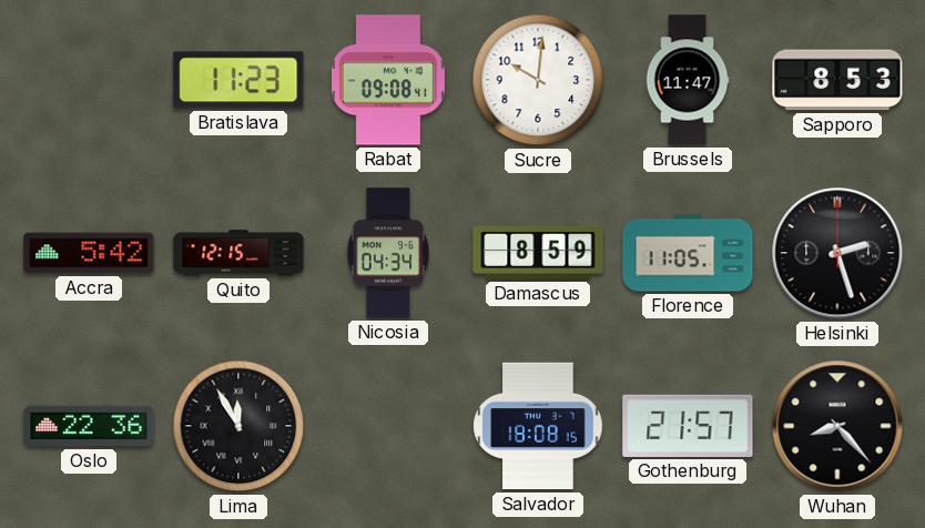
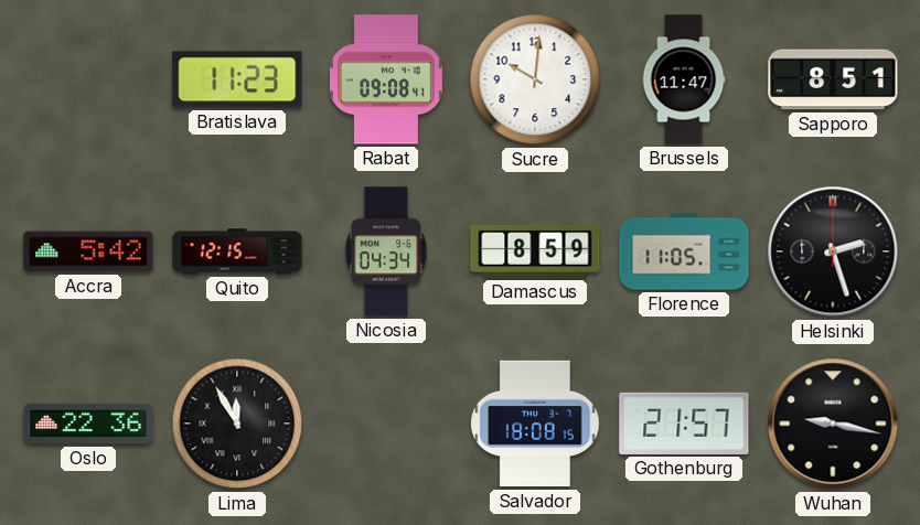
Sapporo: 8:53 -> 8:51
Wuhan: 8:23 -> 9:17
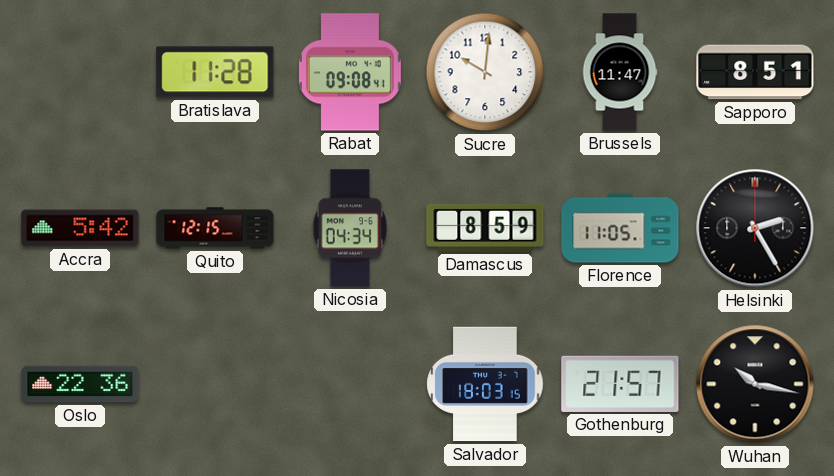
Bratislava: 11:23 -> 11:28
Helsinki: 2:27 -> 2:25
Lima: 11:55 -> none
Salvador: 18:08 -> 18:03
Wuhan: 9:17 -> 10:17
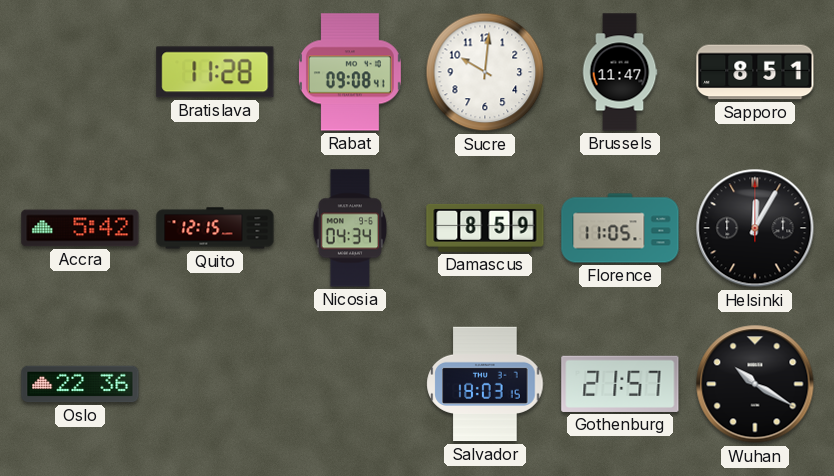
Helsinki: 2:25 -> 12:05
Wuhan: 10:17 -> 10:20
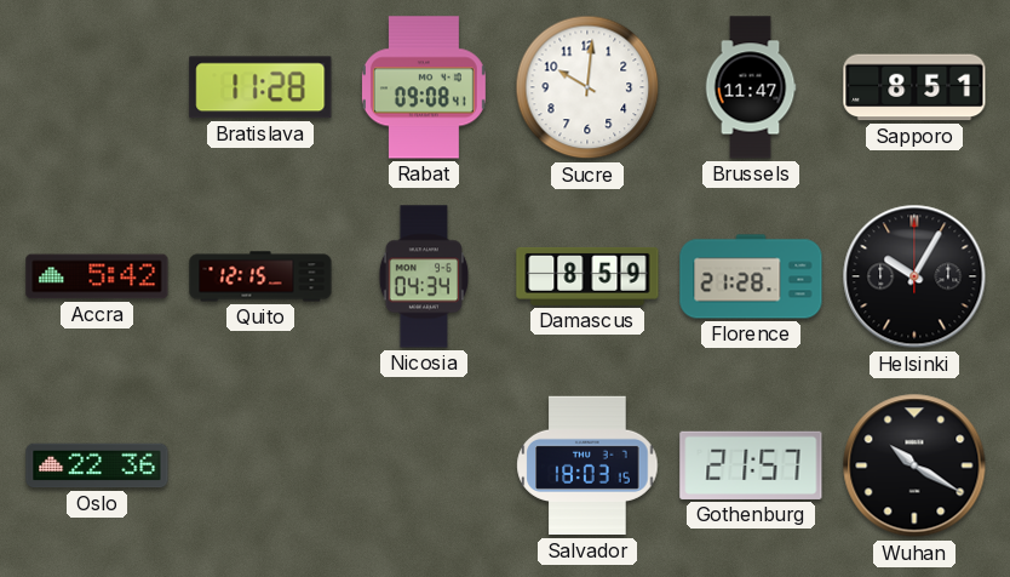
Florence: 11:05 -> 21:28
Helsinki: 12:05 -> 10:05
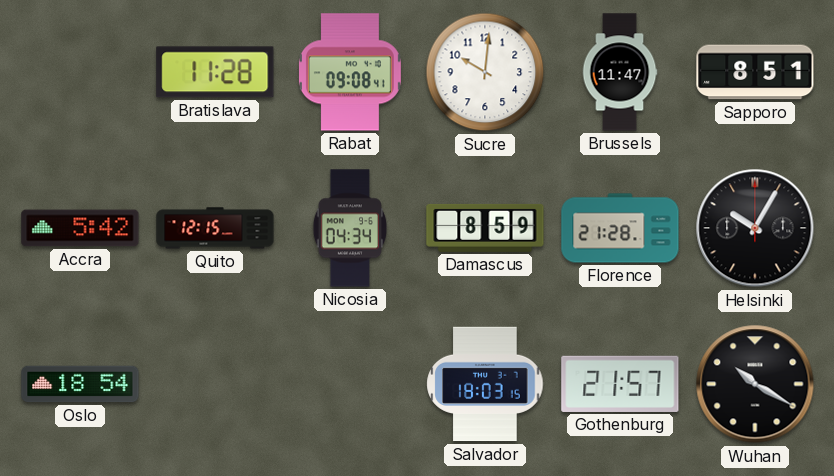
Oslo: 22:36 -> 18:54
